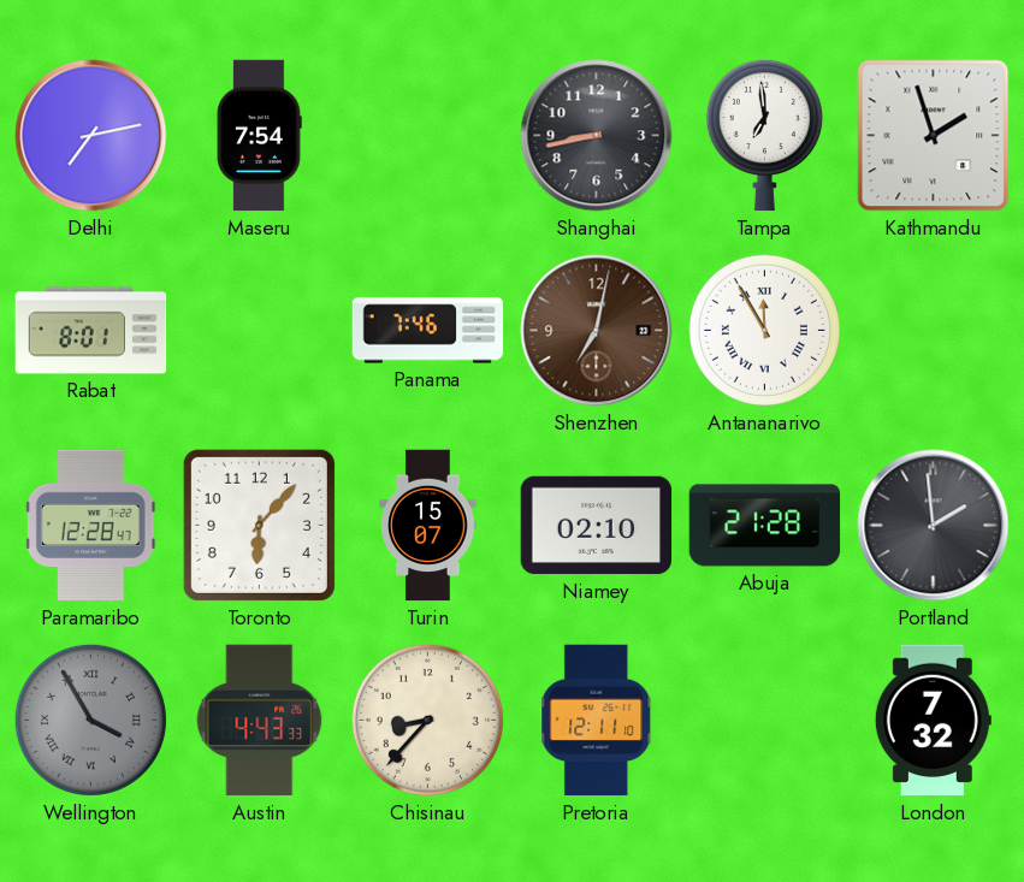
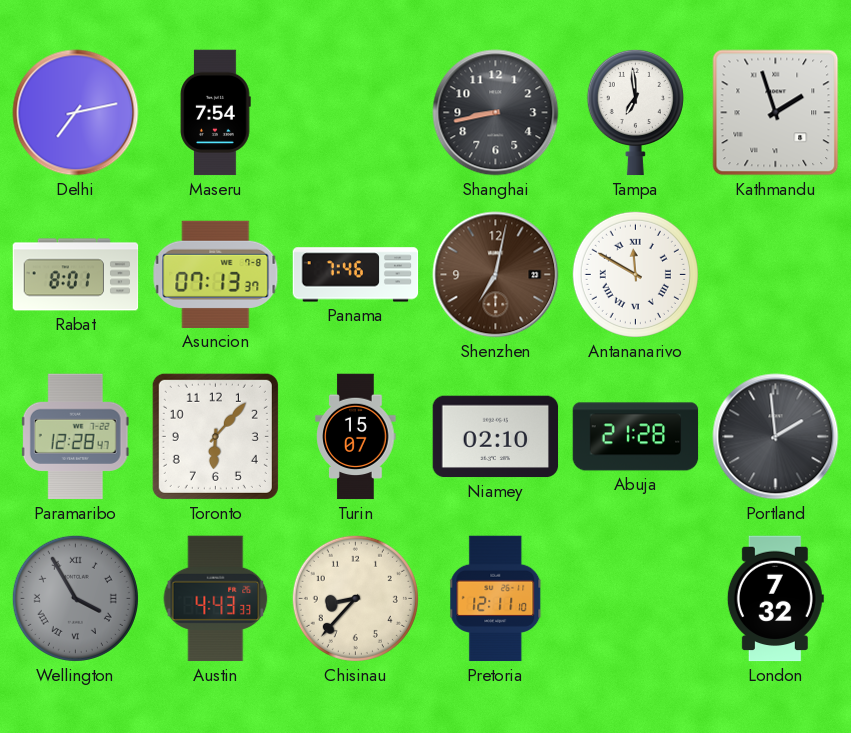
Asuncion: none -> 07:13
Antananarivo: 11:55 -> 11:50
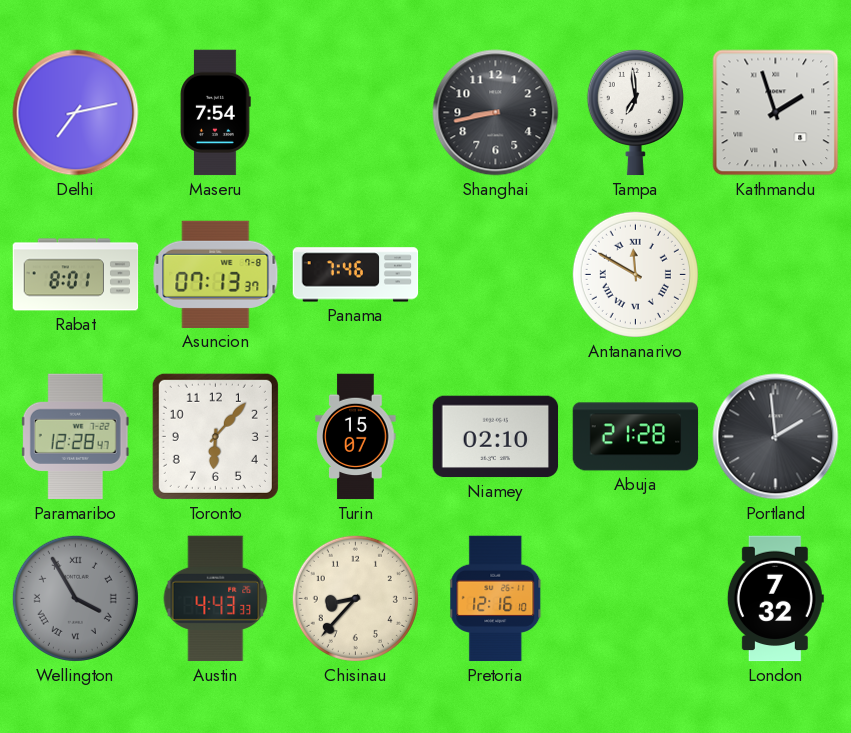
Shenzhen: 7:02 -> none
Pretoria: 12:11 -> 12:16
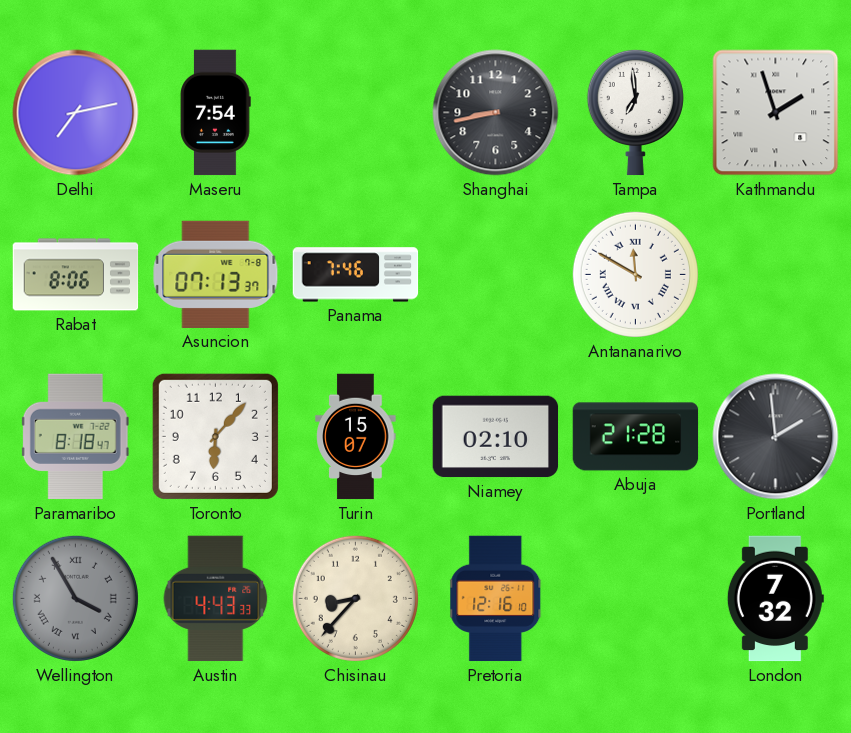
Rabat: 8:01 -> 8:06
Paramaribo: 12:28 -> 8:18
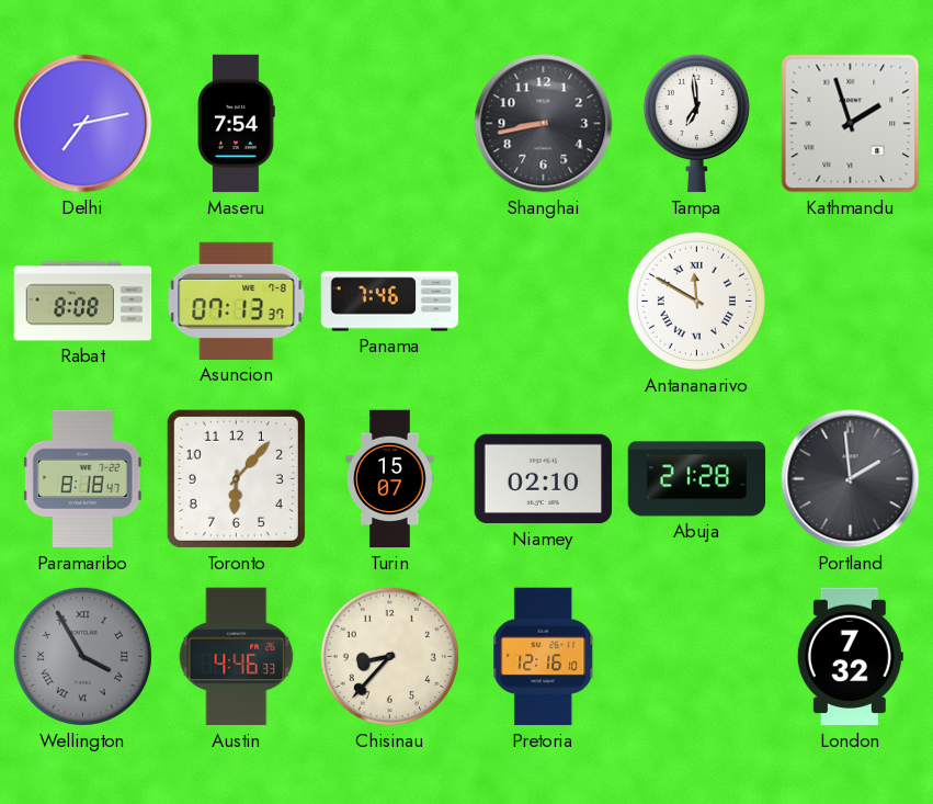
Rabat: 8:06 -> 8:08
Austin: 4:43 -> 4:46
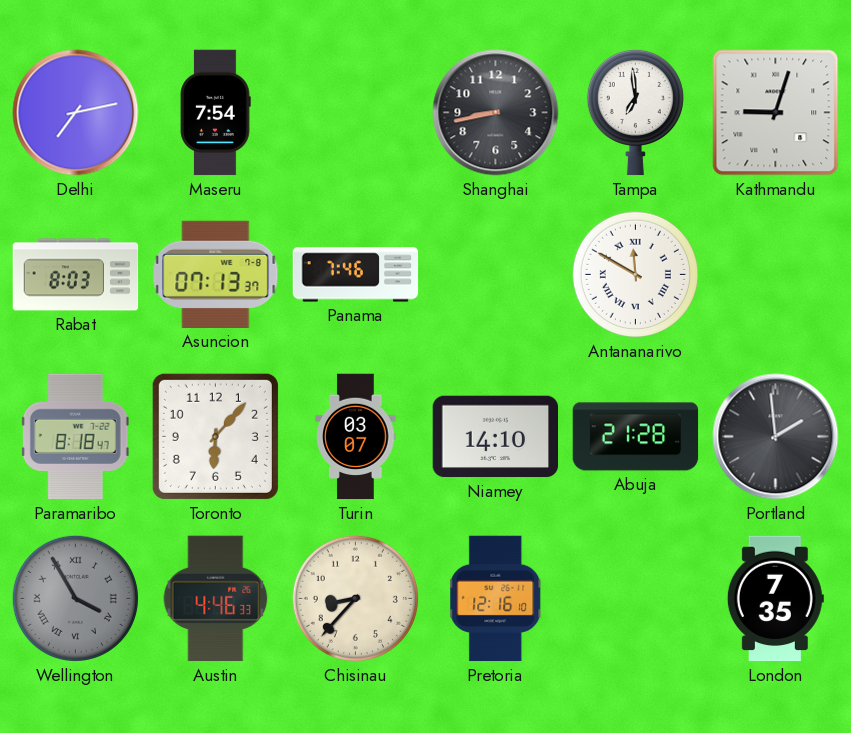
Kathmandu: 1:57 -> 9:03
Rabat: 8:08 -> 8:03
Turin: 15:07 -> 03:07
Niamey: 02:10 -> 14:10
London: 7:32 -> 7:35
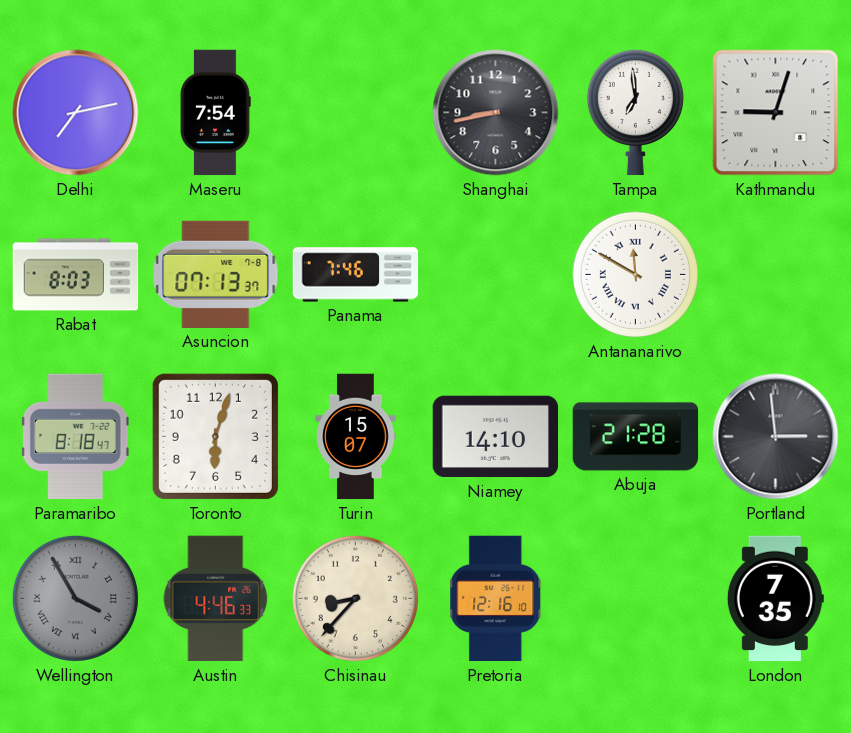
Toronto: 6:07 -> 6:03
Turin: 03:07 -> 15:07
Portland: 1:59 -> 2:59
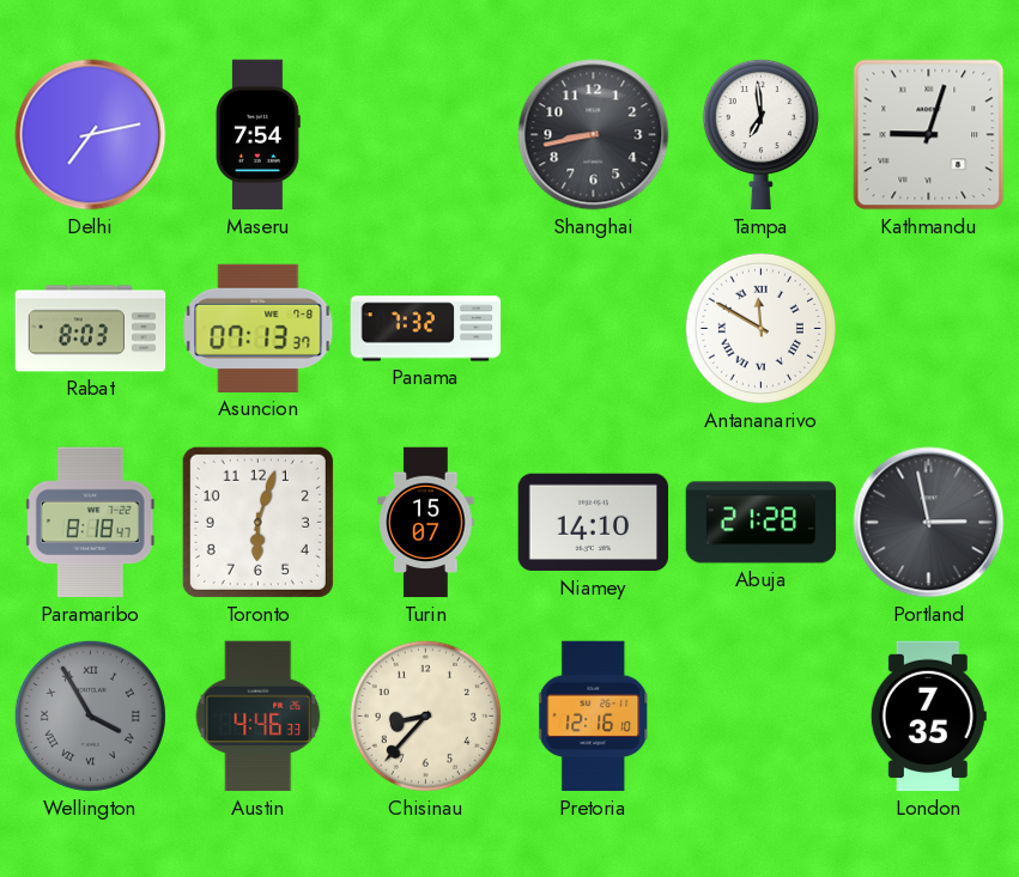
Panama: 7:46 -> 7:32
Portland: 2:59 -> 2:58
